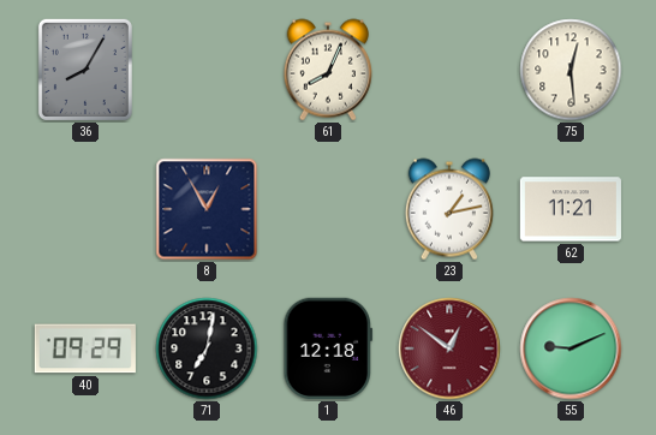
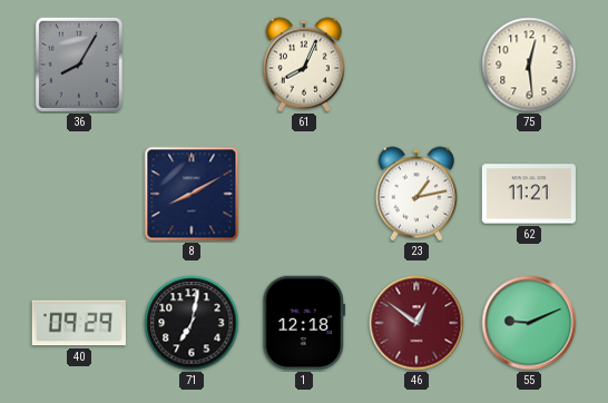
8: 12:55 -> 8:10
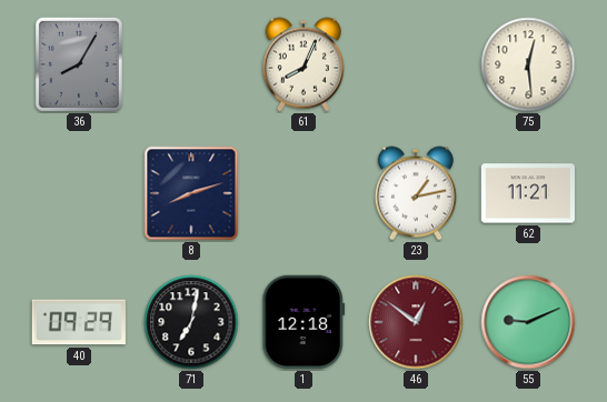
8: 8:10 -> 8:12
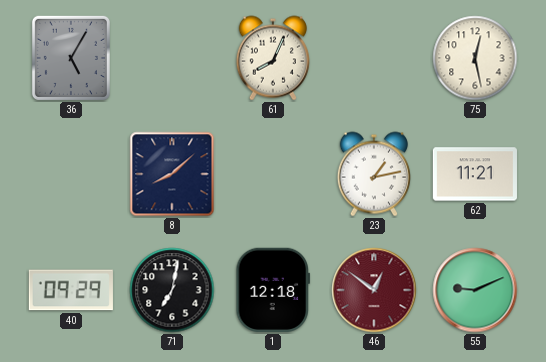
36: 8:05 -> 5:05
75: 12:29 -> 12:28
8: 8:12 -> 8:08
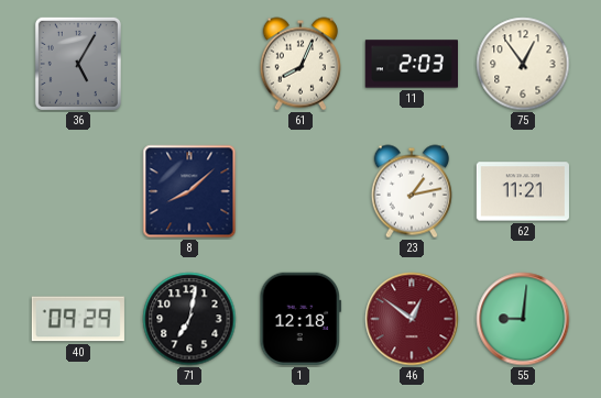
11: none -> 2:03
75: 12:28 -> 12:54
55: 9:11 -> 9:01
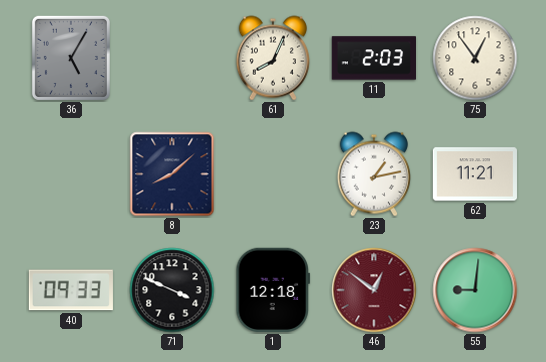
40: 09:29 -> 09:33
71: 7:02 -> 3:49
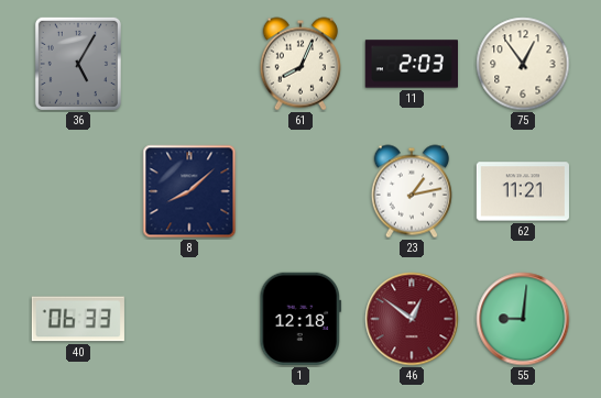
40: 09:33 -> 06:33
71: 3:49 -> none
